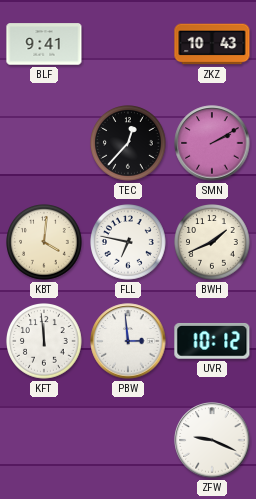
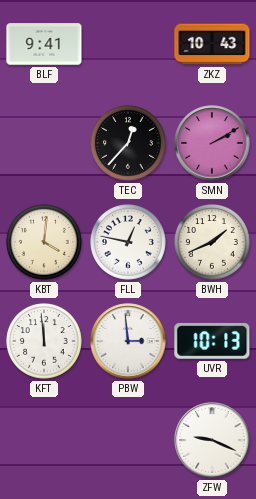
FLL: 6:47 -> 12:47
UVR: 10:12 -> 10:13
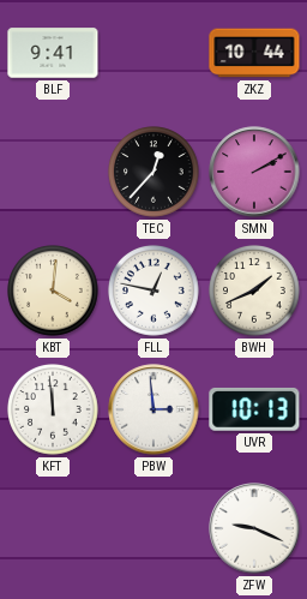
ZKZ: 10:43 -> 10:44
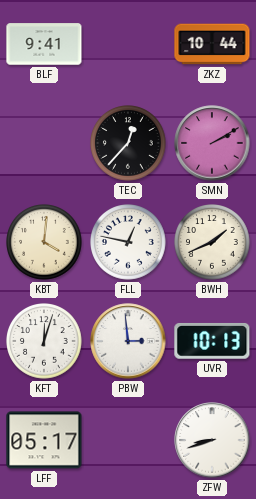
KFT: 11:59 -> 12:03
LFF: none -> 05:17
ZFW: 9:19 -> 8:42
